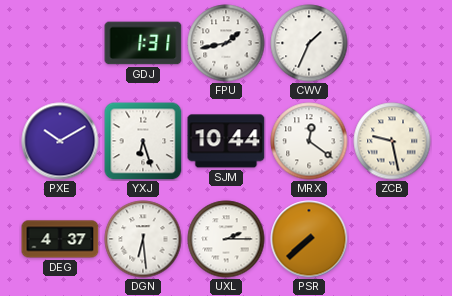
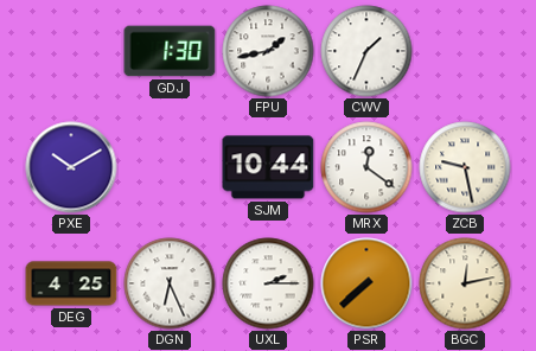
GDJ: 1:31 -> 1:30
YXJ: 6:27 -> none
DEG: 4:37 -> 4:25
DGN: 6:29 -> 6:26
BGC: none -> 12:13
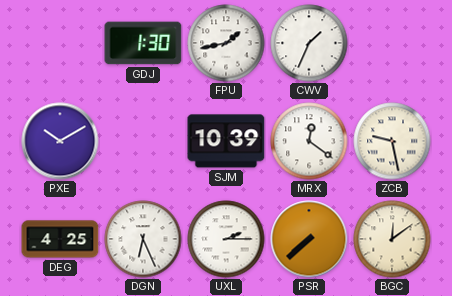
SJM: 10:44 -> 10:39
BGC: 12:13 -> 12:09
